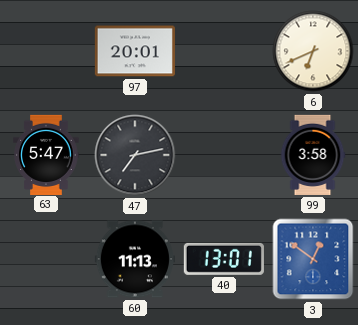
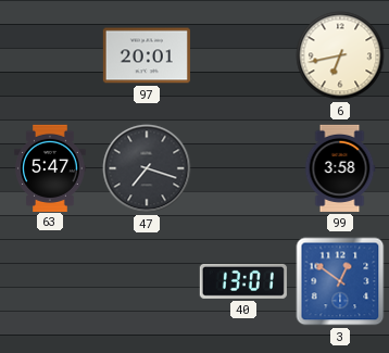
6: 6:41 -> 6:43
47: 7:13 -> 7:18
60: 11:13 -> none
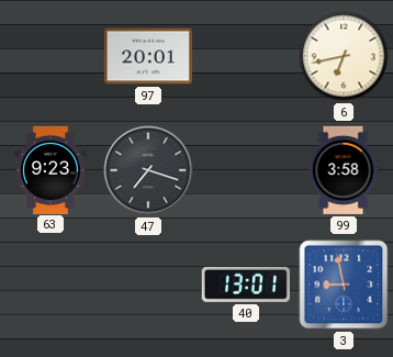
63: 5:47 -> 9:23
3: 12:51 -> 8:58
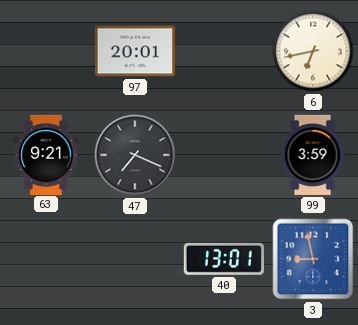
63: 9:23 -> 9:21
47: 7:18 -> 7:19
99: 3:58 -> 3:59
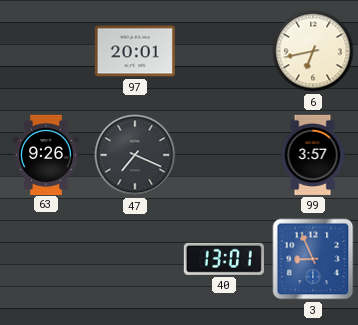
63: 9:21 -> 9:26
99: 3:59 -> 3:57
3: 8:58 -> 8:56
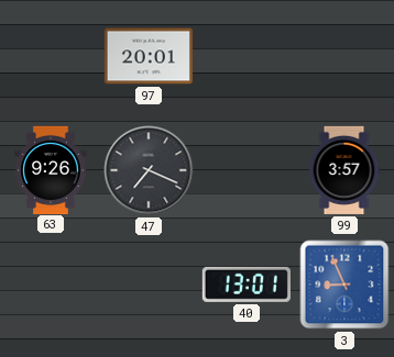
6: 6:43 -> none
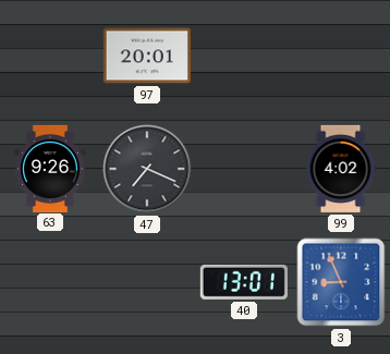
99: 3:57 -> 4:02
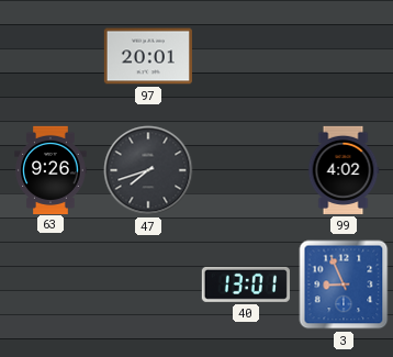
47: 7:19 -> 7:42
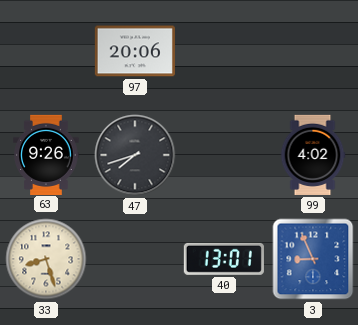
97: 20:01 -> 20:06
33: none -> 8:27
